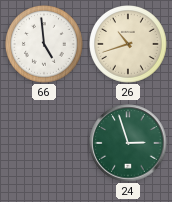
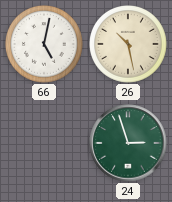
66: 4:59 -> 5:02
26: 10:42 -> 10:28
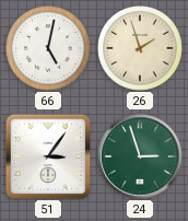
26: 10:28 -> 1:57
51: none -> 3:06
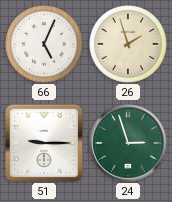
66: 5:02 -> 5:04
51: 3:06 -> 9:15
